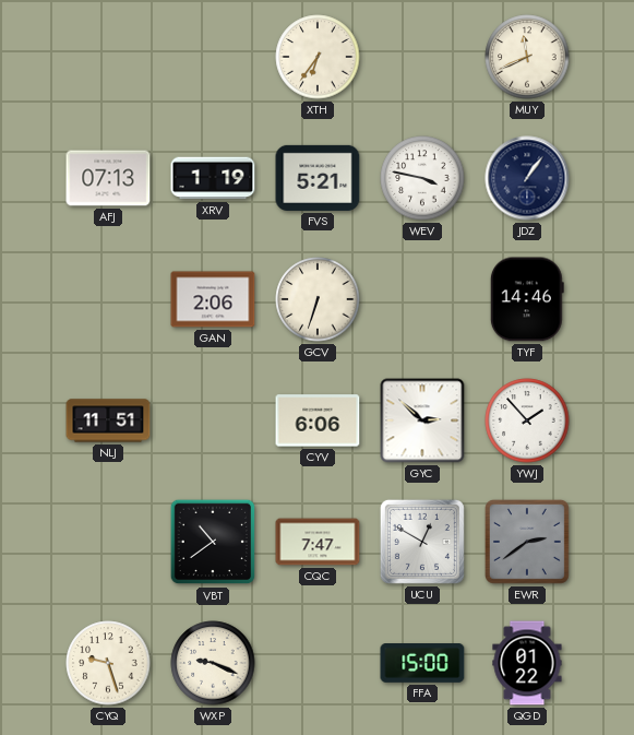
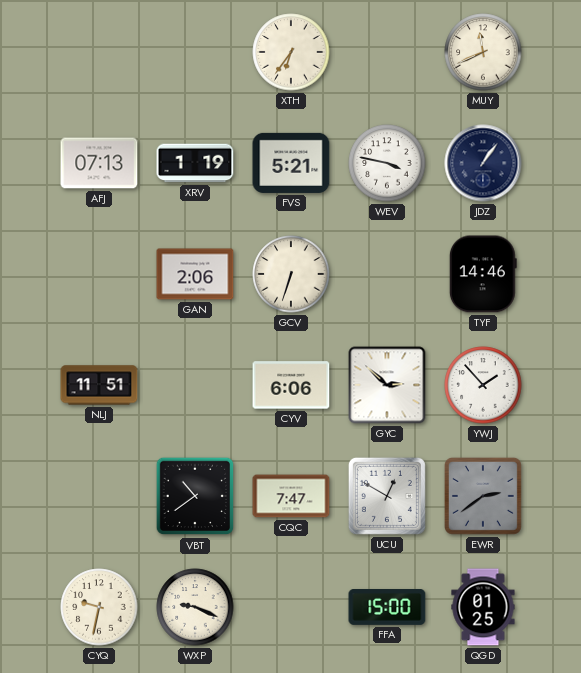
CYQ: 9:27 -> 9:32
QGD: 01:22 -> 01:25
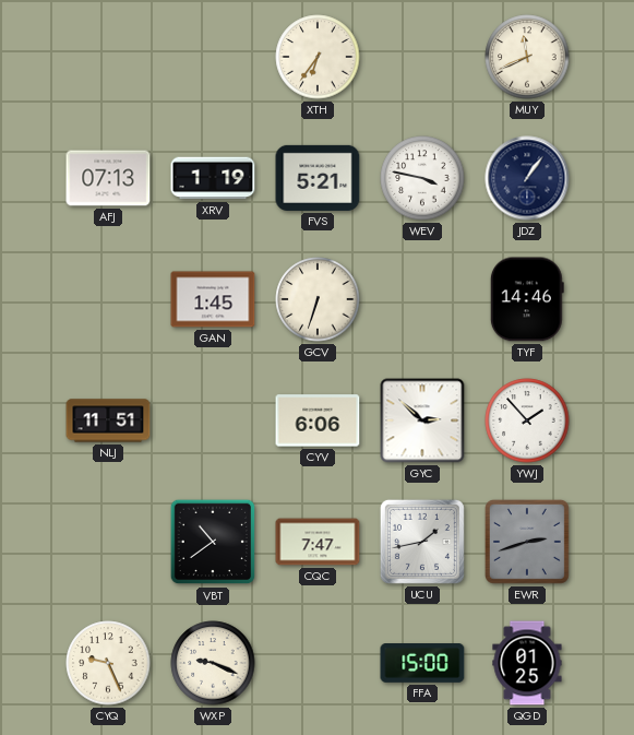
GAN: 2:06 -> 1:45
UCU: 12:50 -> 1:43
EWR: 2:39 -> 2:42
CYQ: 9:32 -> 9:26
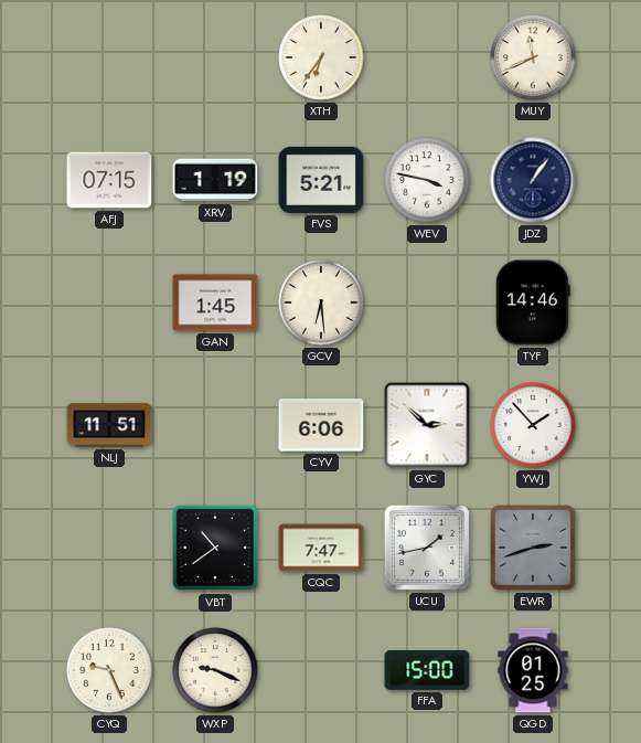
AFJ: 07:13 -> 07:15
GCV: 6:33 -> 6:29
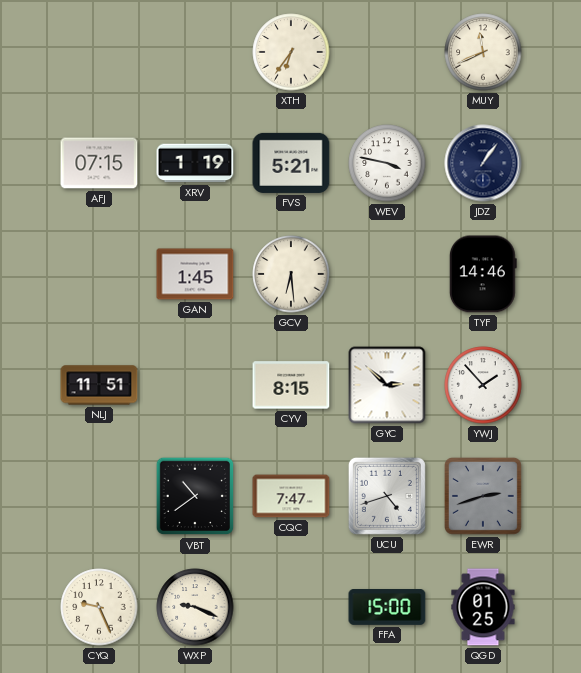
CYV: 6:06 -> 8:15
UCU: 1:43 -> 4:42
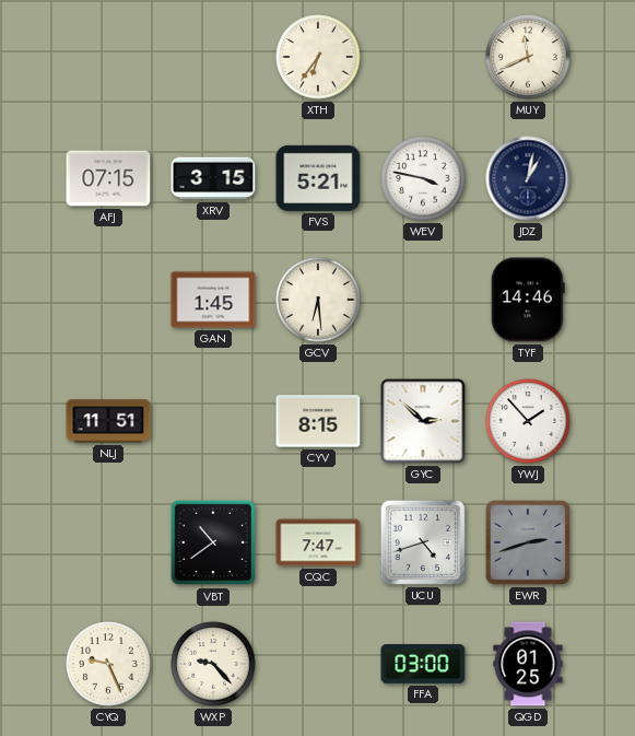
XRV: 1:19 -> 3:15
JDZ: 1:06 -> 1:02
WXP: 9:19 -> 9:23
FFA: 15:00 -> 03:00
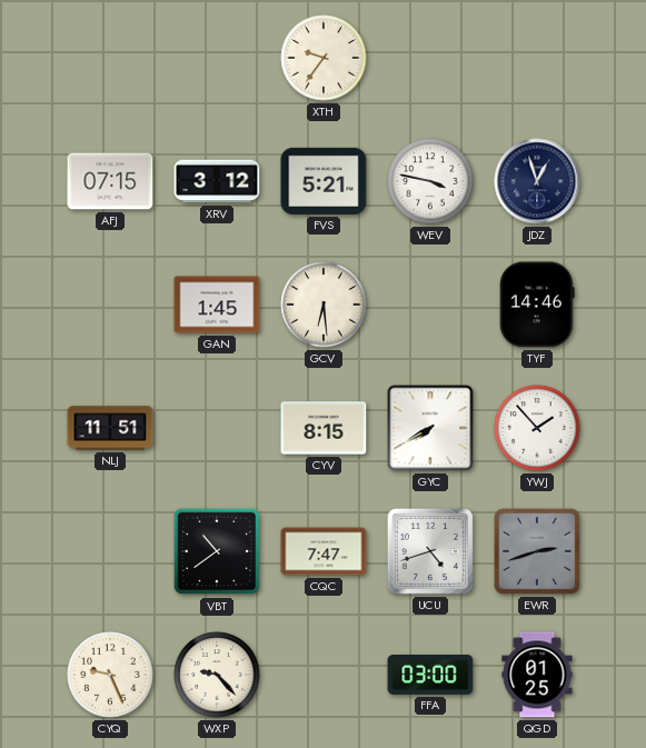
XTH: 6:36 -> 9:36
MUY: 11:41 -> none
XRV: 3:15 -> 3:12
JDZ: 1:02 -> 12:57
GYC: 2:52 -> 7:40
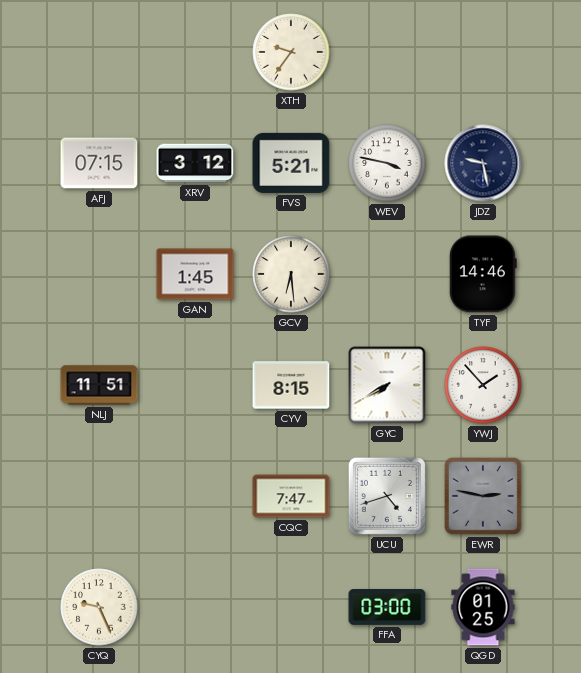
JDZ: 12:57 -> 9:28
VBT: 10:39 -> none
EWR: 2:42 -> 2:47
WXP: 9:23 -> none
